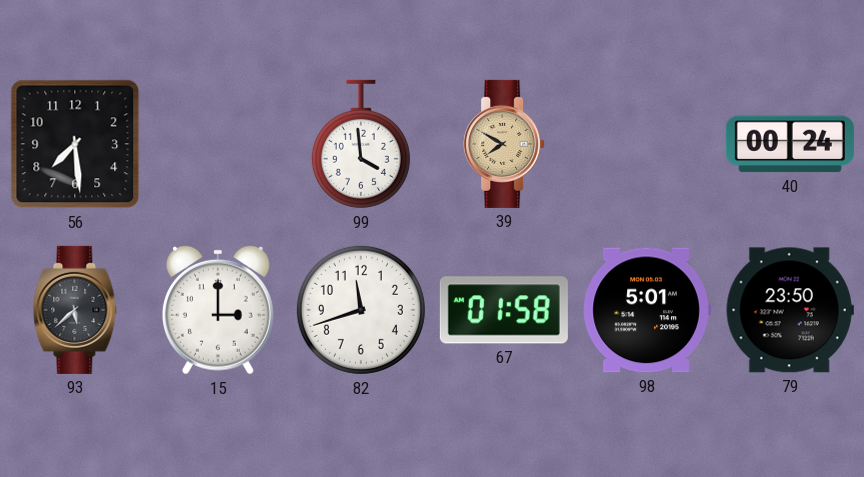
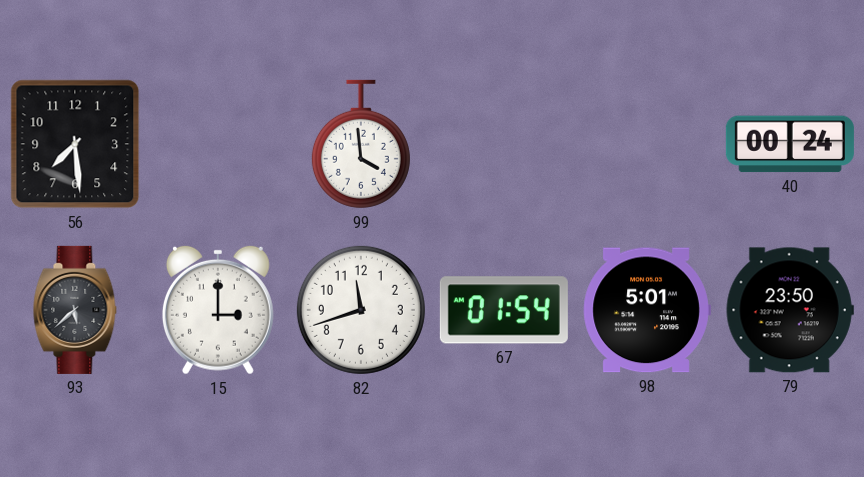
39: 7:50 -> none
67: 01:58 -> 01:54
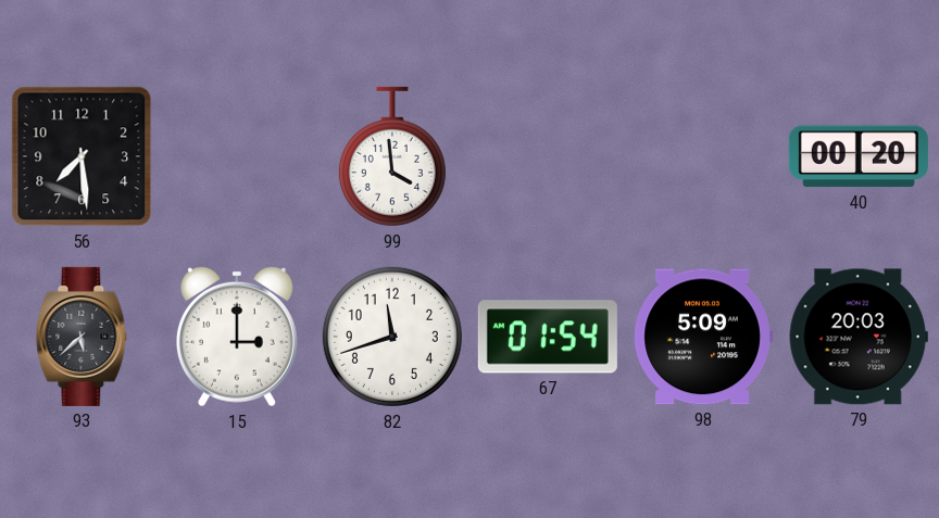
40: 00:24 -> 00:20
98: 5:01 -> 5:09
79: 23:50 -> 20:03
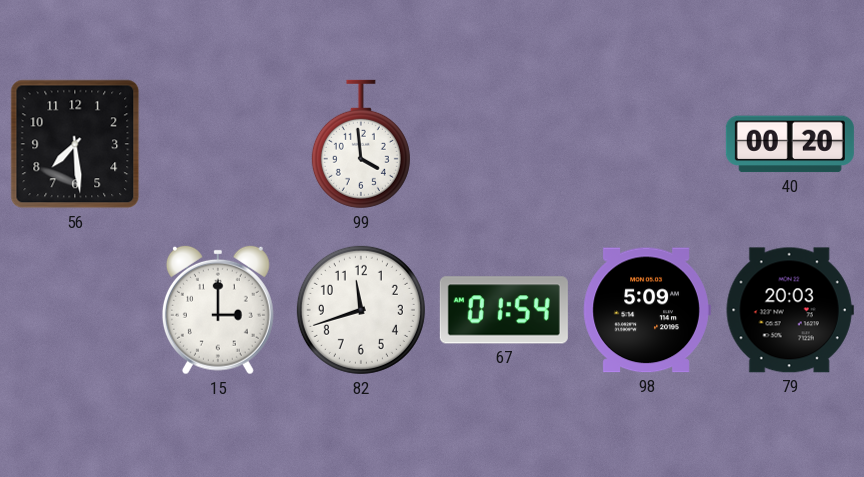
93: 5:38 -> none
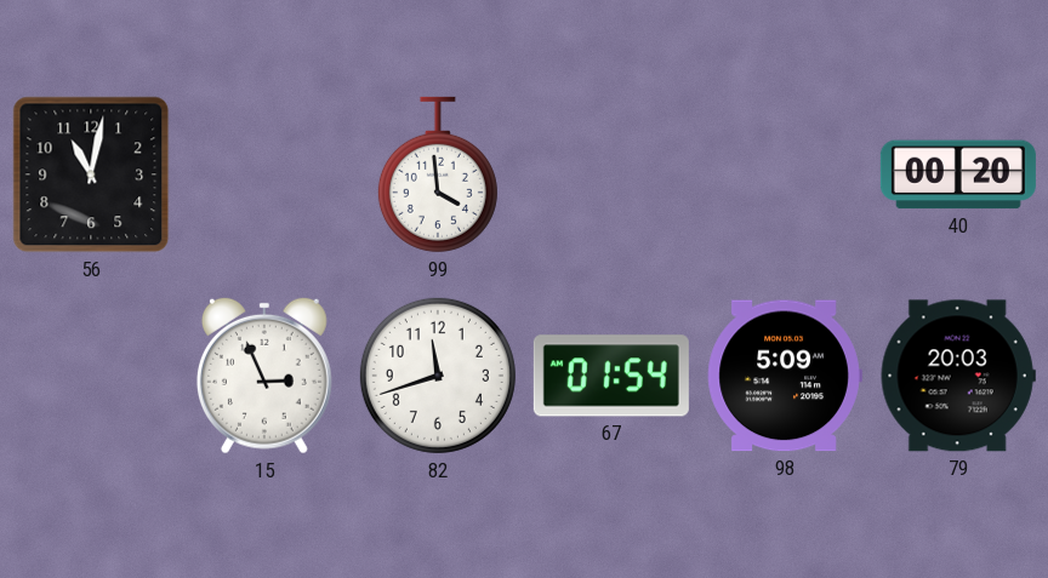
56: 7:29 -> 11:02
15: 3:00 -> 2:56
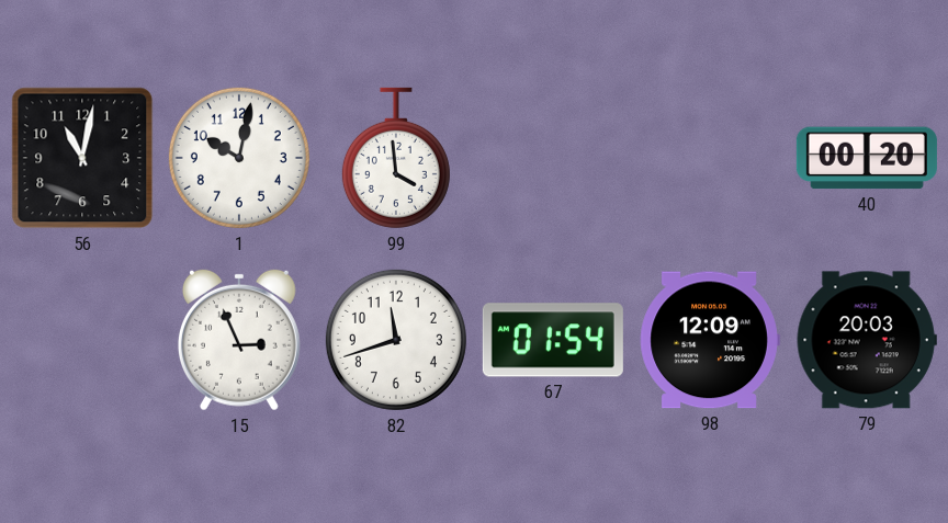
1: none -> 10:02
98: 5:09 -> 12:09
